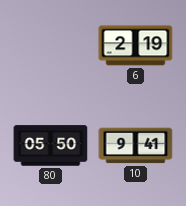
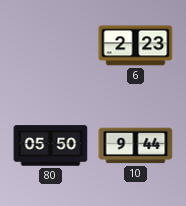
6: 2:19 -> 2:23
10: 9:41 -> 9:44
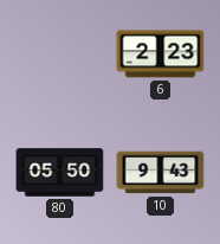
10: 9:44 -> 9:43
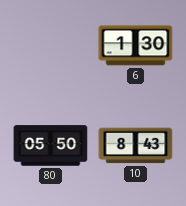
6: 2:23 -> 1:30
10: 9:43 -> 8:43
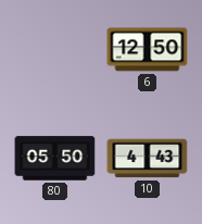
6: 1:30 -> 12:50
10: 8:43 -> 4:43
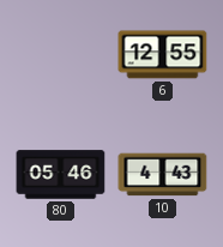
6: 12:50 -> 12:55
80: 05:50 -> 05:46
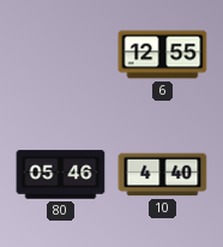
10: 4:43 -> 4:40
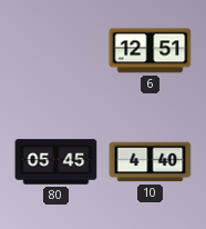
6: 12:55 -> 12:51
80: 05:46 -> 05:45
